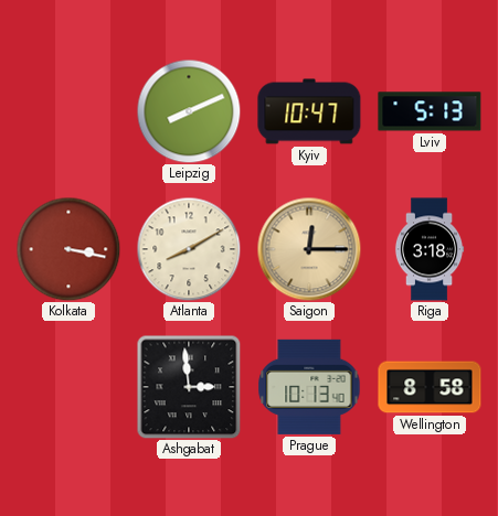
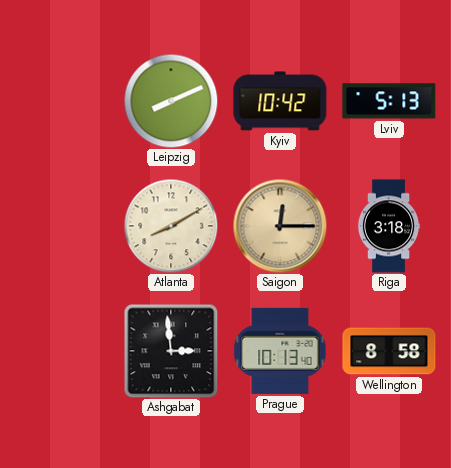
Kyiv: 10:47 -> 10:42
Kolkata: 3:17 -> none
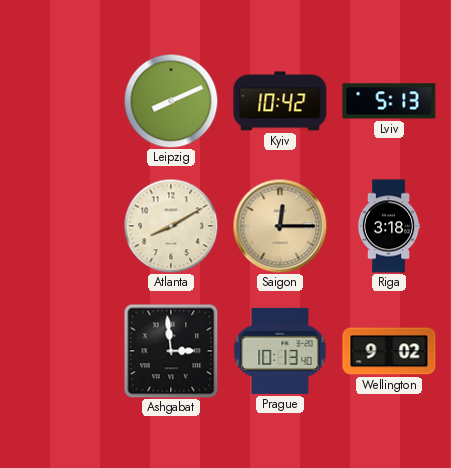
Wellington: 8:58 -> 9:02
